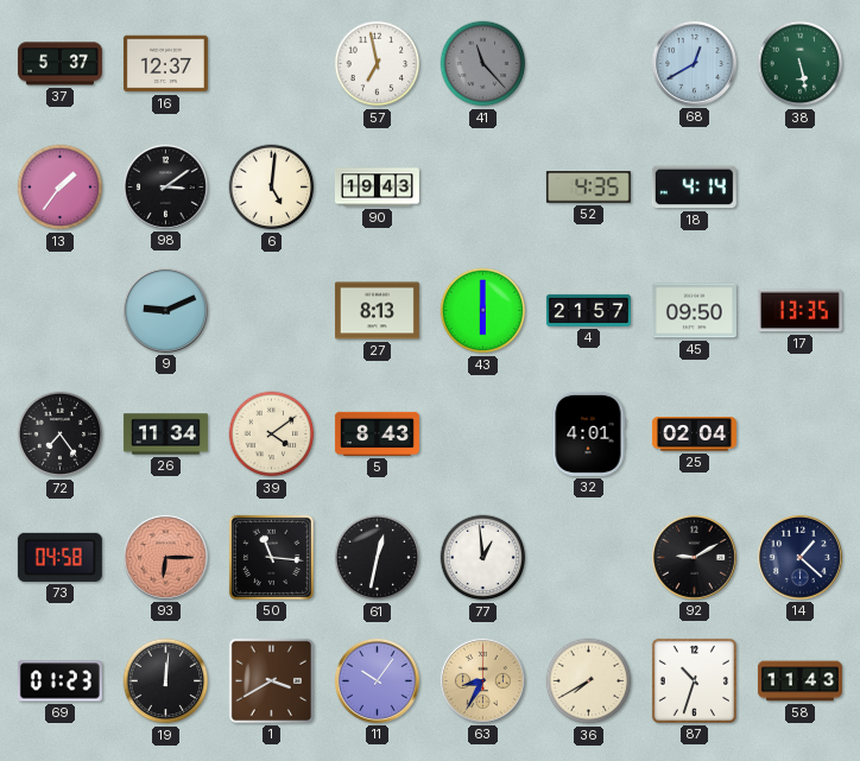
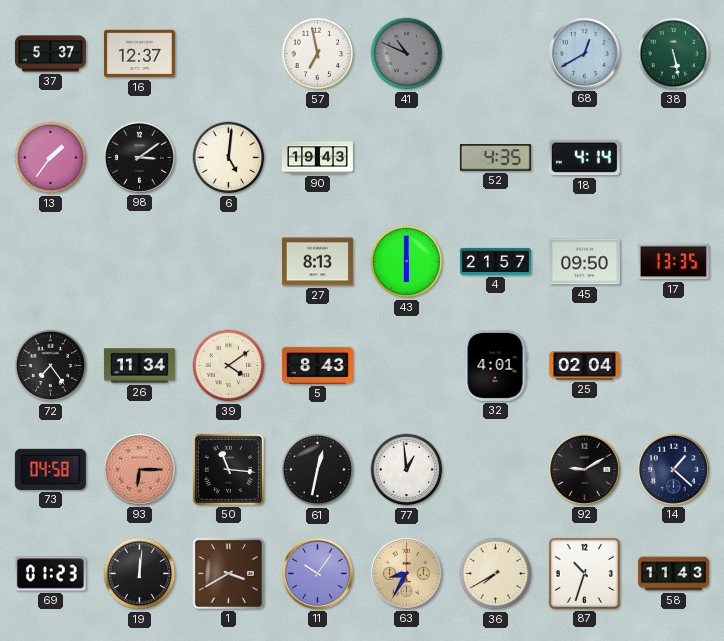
41: 11:23 -> 10:49
9: 9:11 -> none
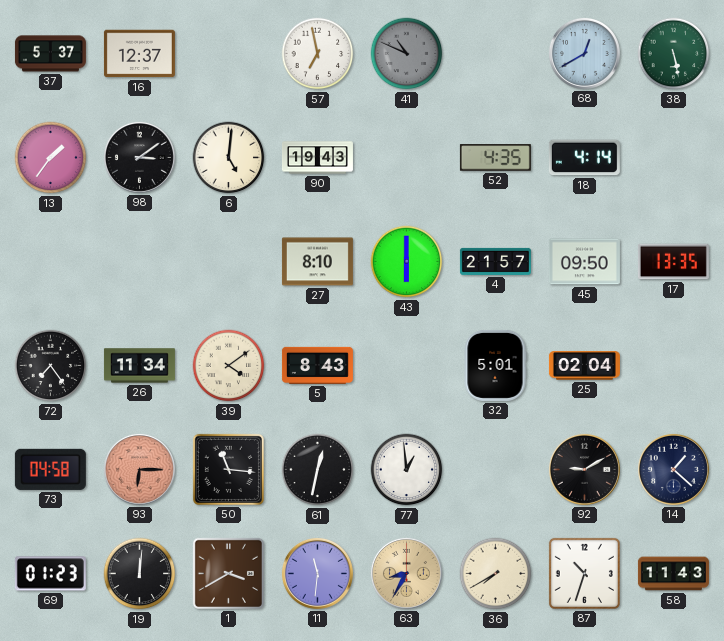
27: 8:13 -> 8:10
32: 4:01 -> 5:01
11: 10:06 -> 11:31
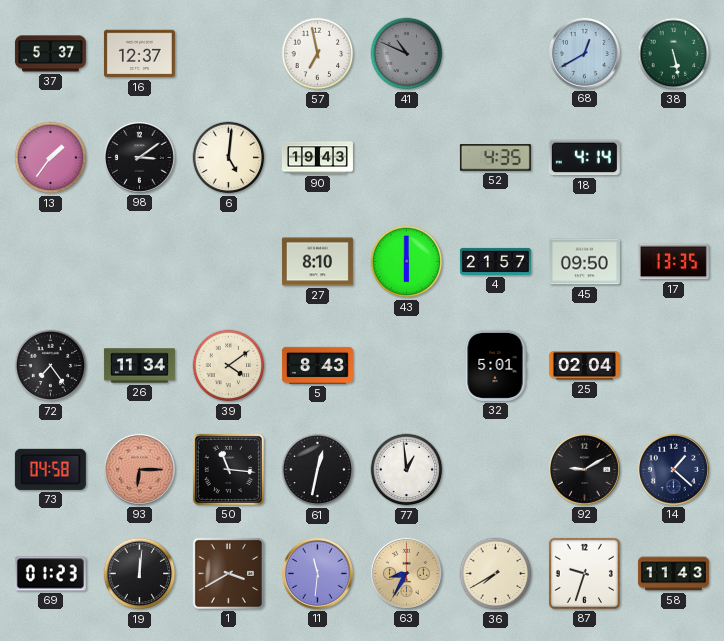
87: 10:33 -> 9:33
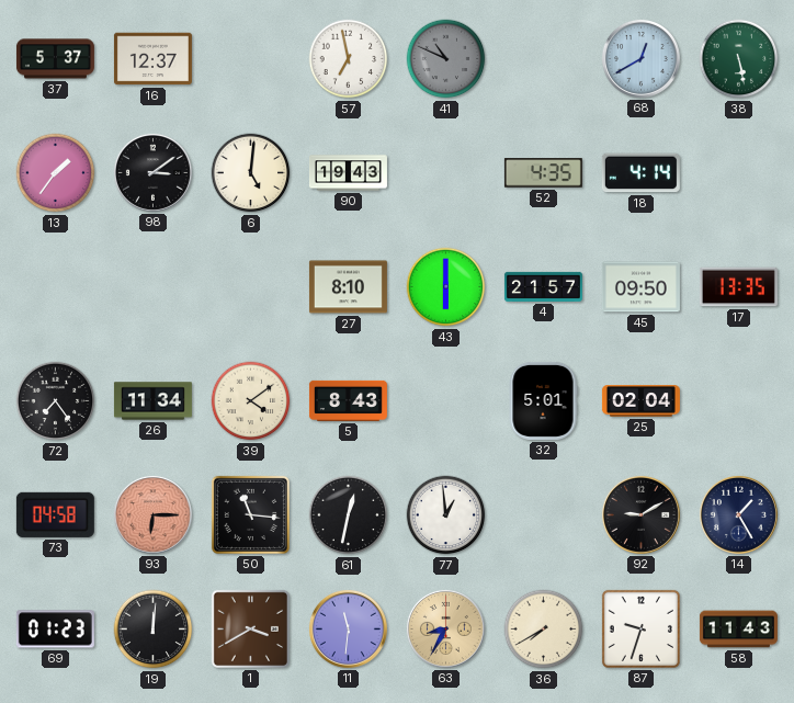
14: 1:22 -> 1:25
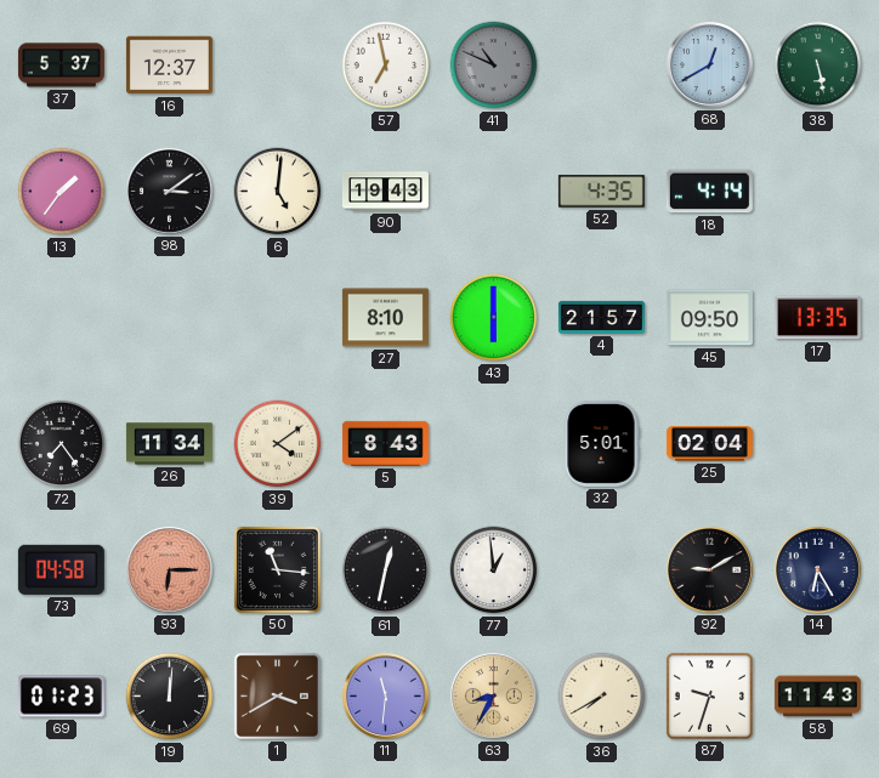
14: 1:25 -> 6:25
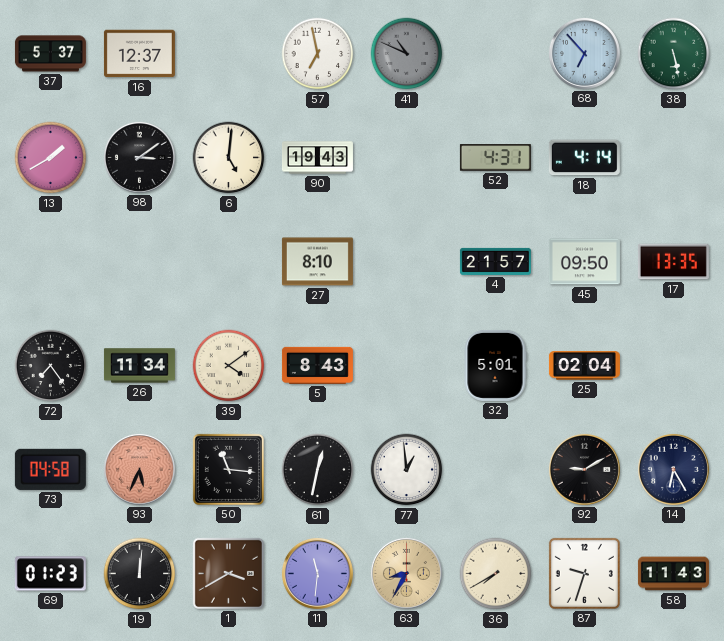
68: 12:40 -> 6:53
13: 1:36 -> 1:40
52: 4:35 -> 4:31
43: 6:00 -> none
93: 6:15 -> 5:34
